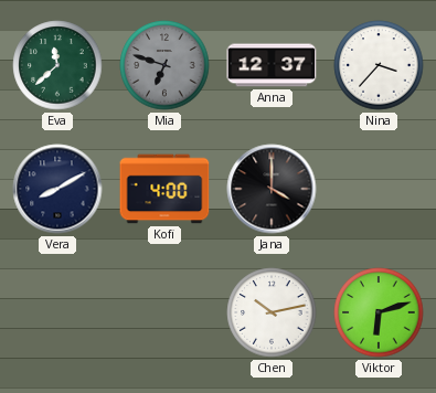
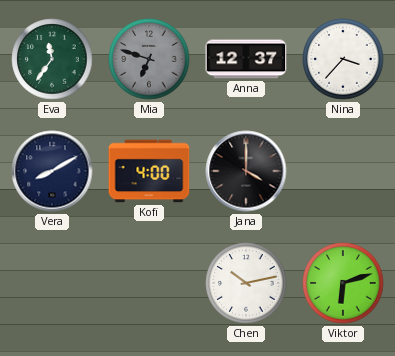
Eva: 11:38 -> 11:36
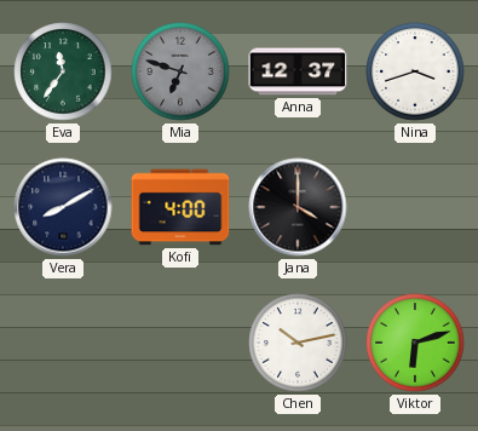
Nina: 3:37 -> 3:42
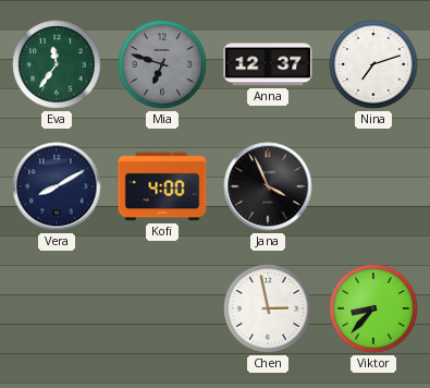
Nina: 3:42 -> 7:12
Jana: 4:00 -> 3:56
Chen: 10:13 -> 2:58
Viktor: 6:12 -> 8:37
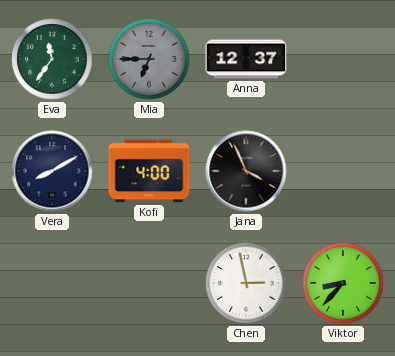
Mia: 6:48 -> 6:45
Nina: 7:12 -> none
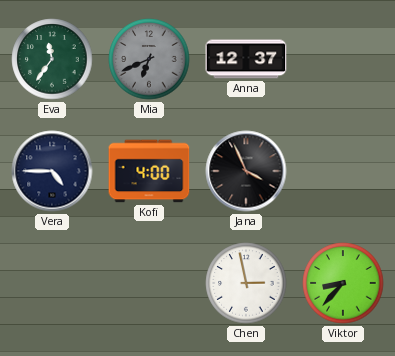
Mia: 6:45 -> 6:41
Vera: 8:10 -> 4:45
